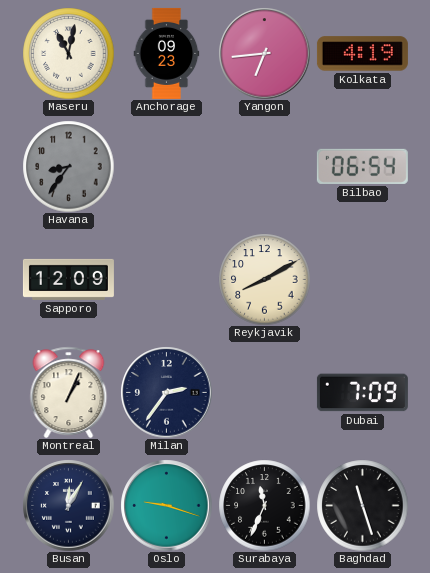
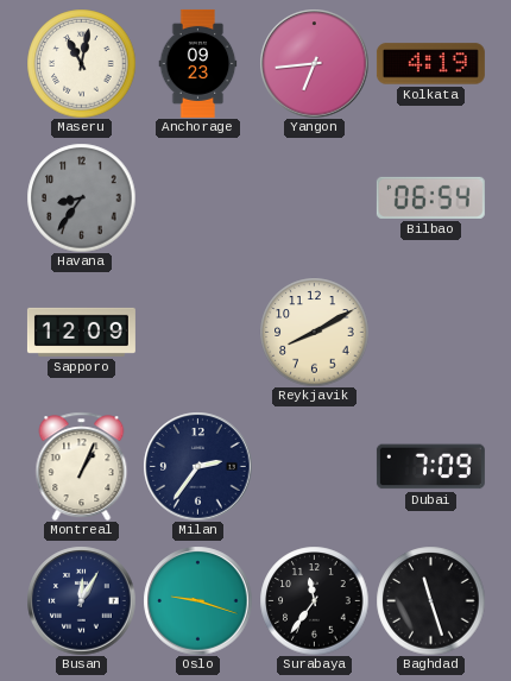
Surabaya: 11:34 -> 11:36
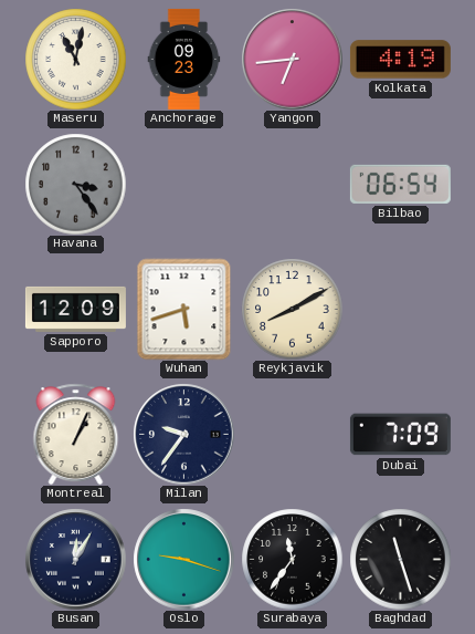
Havana: 8:36 -> 3:24
Wuhan: none -> 5:42
Milan: 2:36 -> 9:36
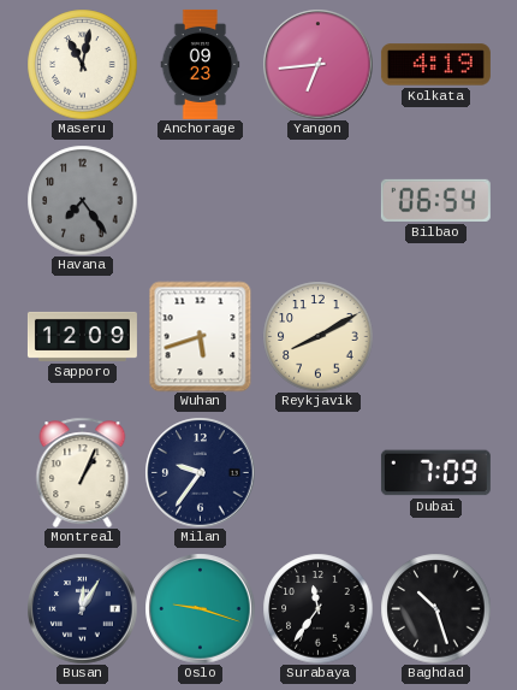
Havana: 3:24 -> 7:24
Baghdad: 11:27 -> 10:27
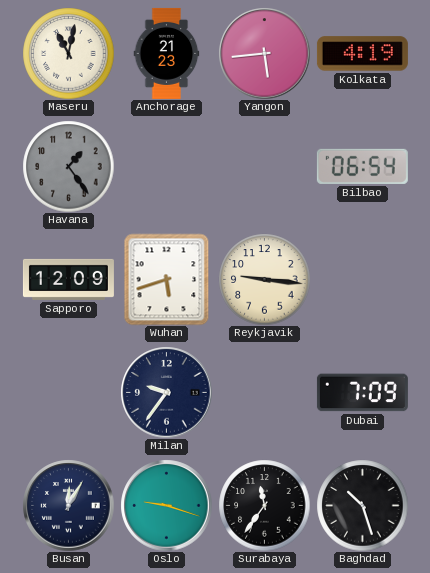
Anchorage: 09:23 -> 21:23
Yangon: 6:44 -> 5:44
Havana: 7:24 -> 1:24
Reykjavik: 8:10 -> 9:16
Montreal: 1:04 -> none
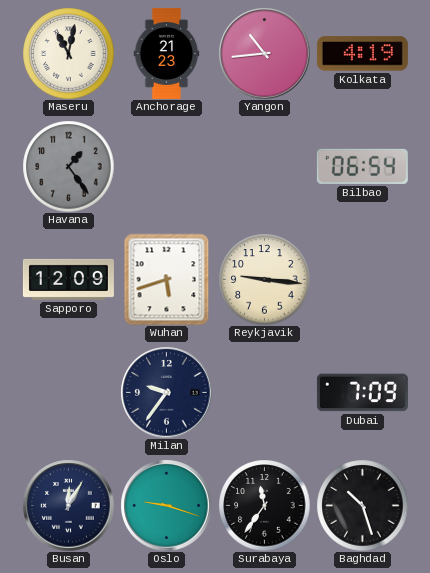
Yangon: 5:44 -> 10:44
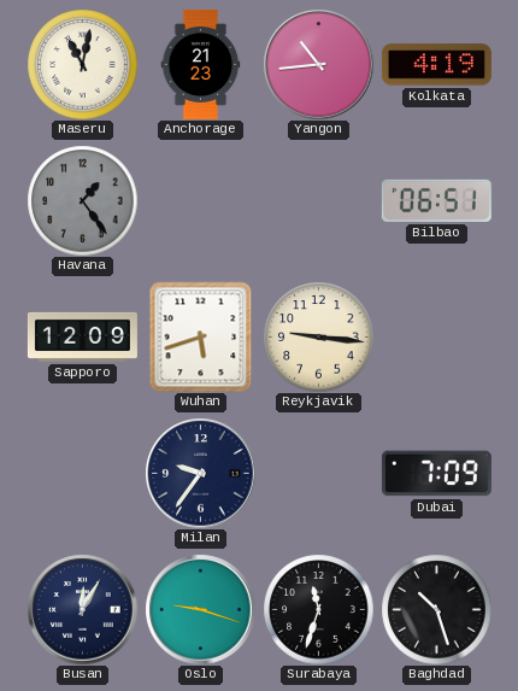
Bilbao: 06:54 -> 06:51
Surabaya: 11:36 -> 11:33
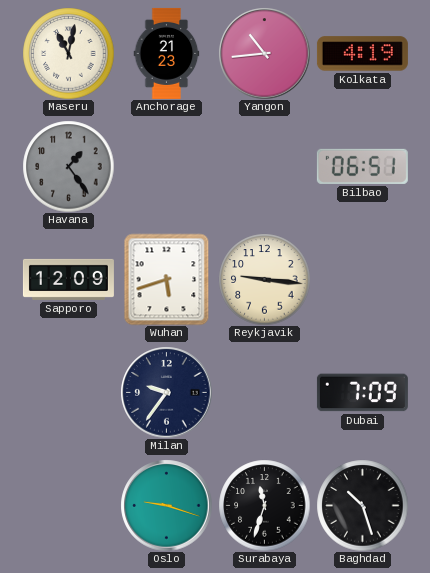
Busan: 12:05 -> none
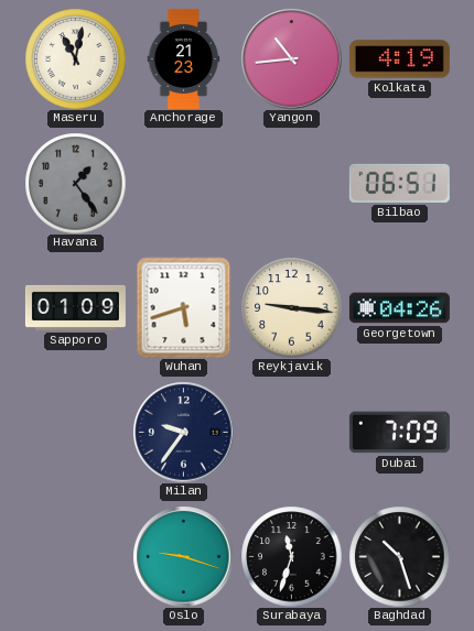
Sapporo: 12:09 -> 01:09
Georgetown: none -> 04:26
